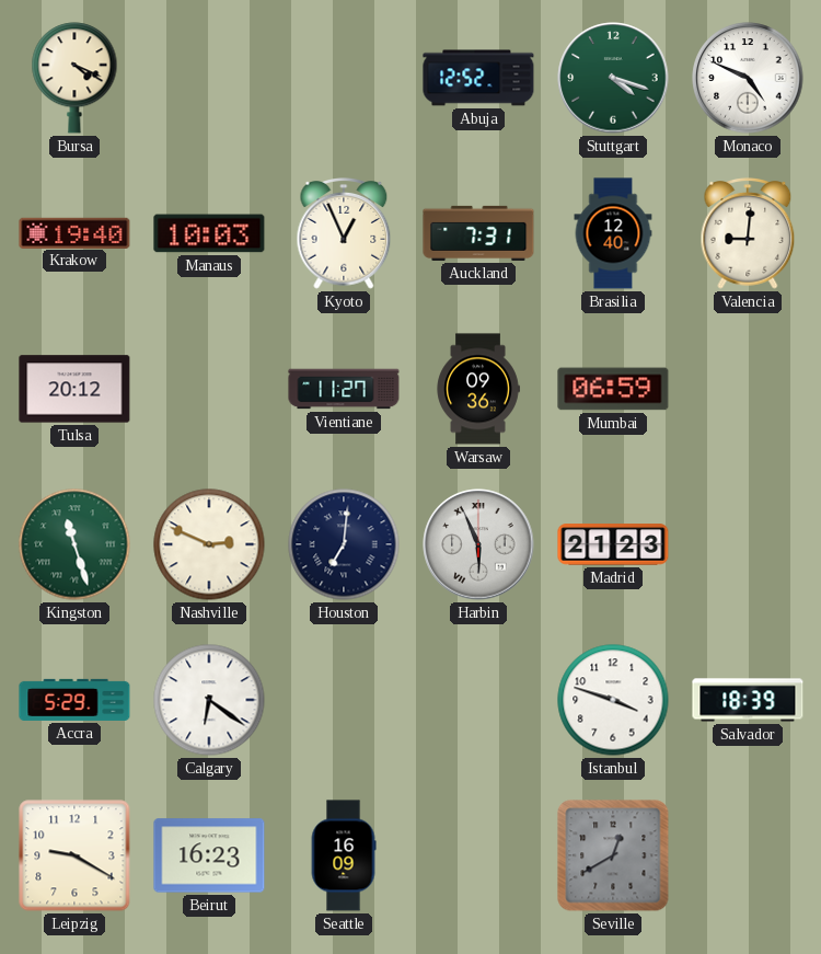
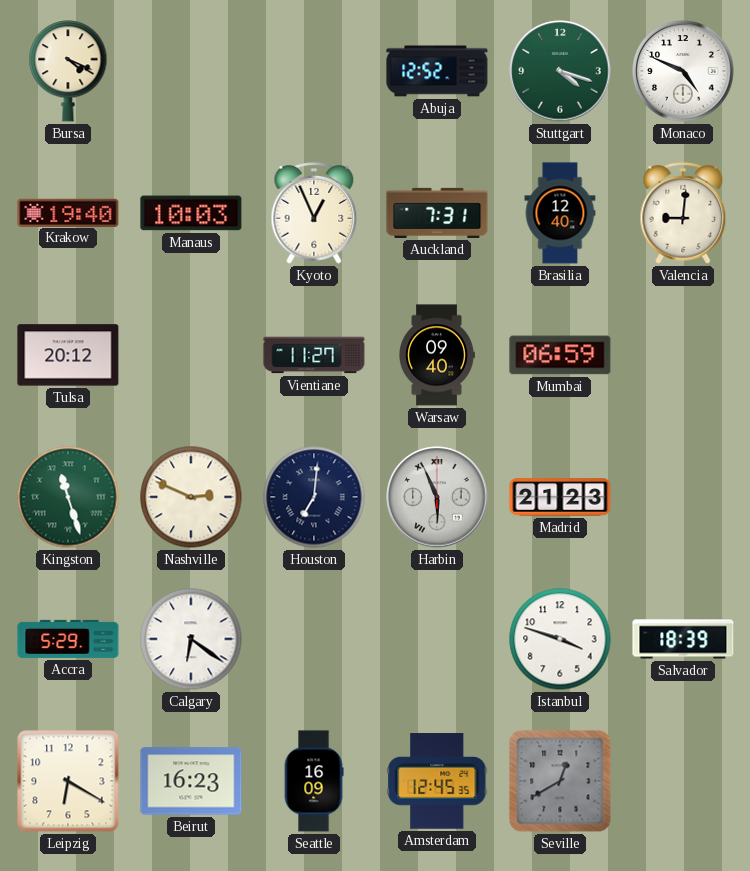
Warsaw: 09:36 -> 09:40
Leipzig: 9:20 -> 6:20
Amsterdam: none -> 12:45
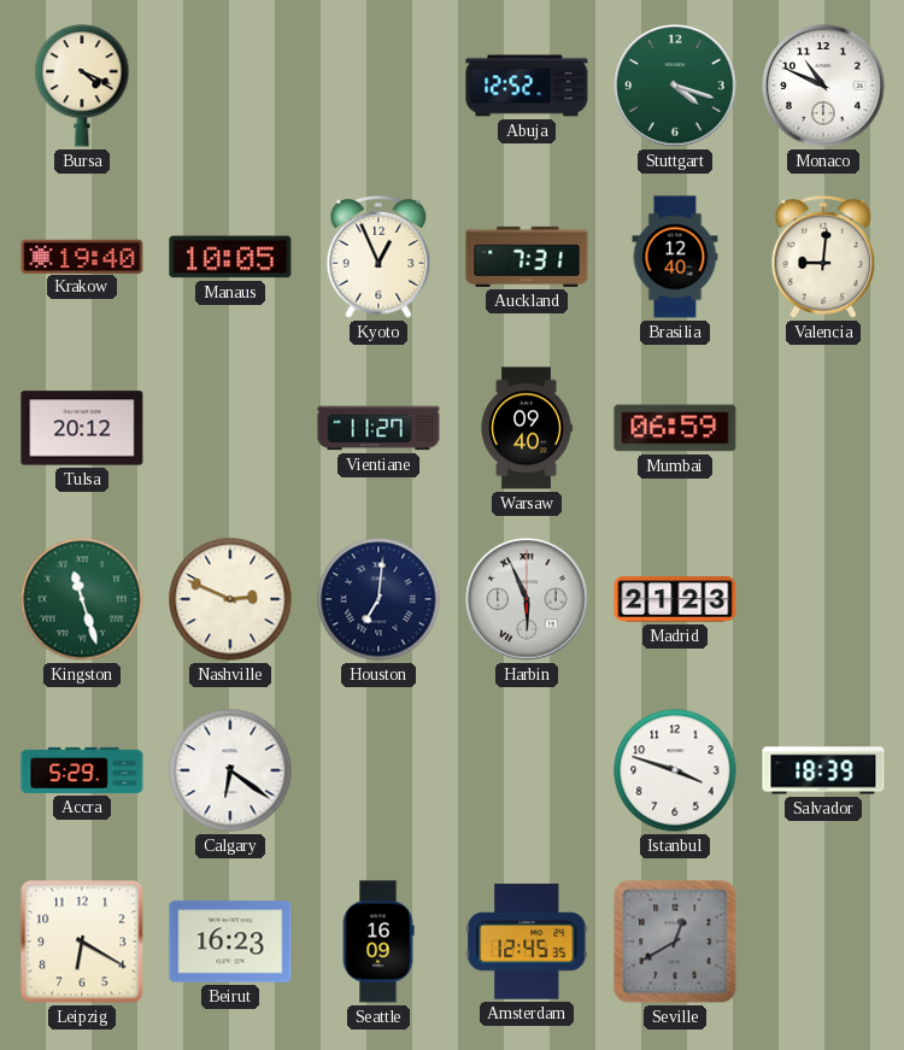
Monaco: 4:49 -> 10:49
Manaus: 10:03 -> 10:05
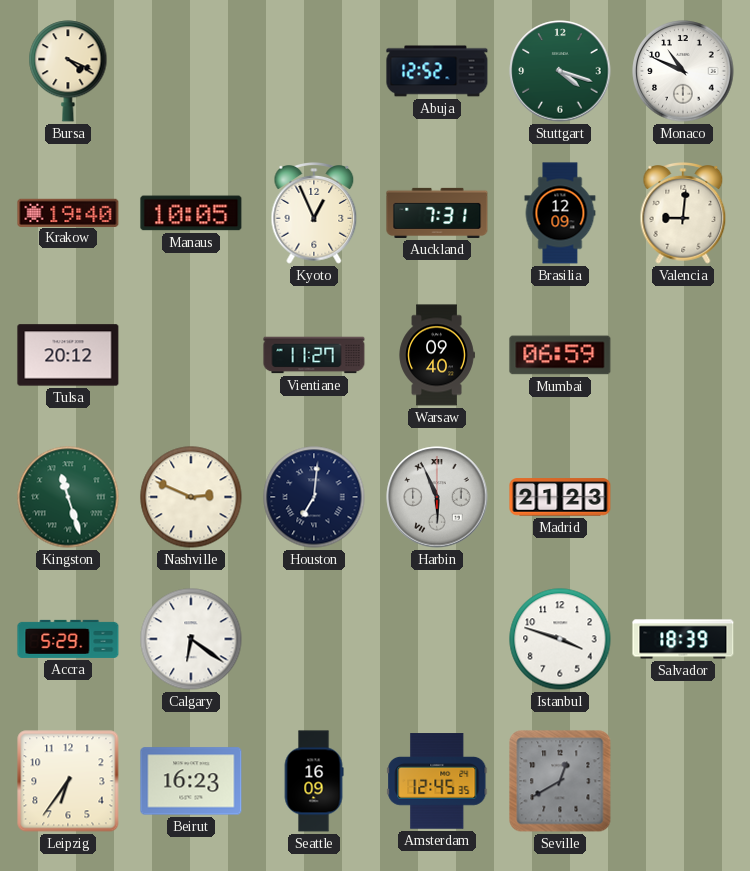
Brasilia: 12:40 -> 12:09
Leipzig: 6:20 -> 6:36
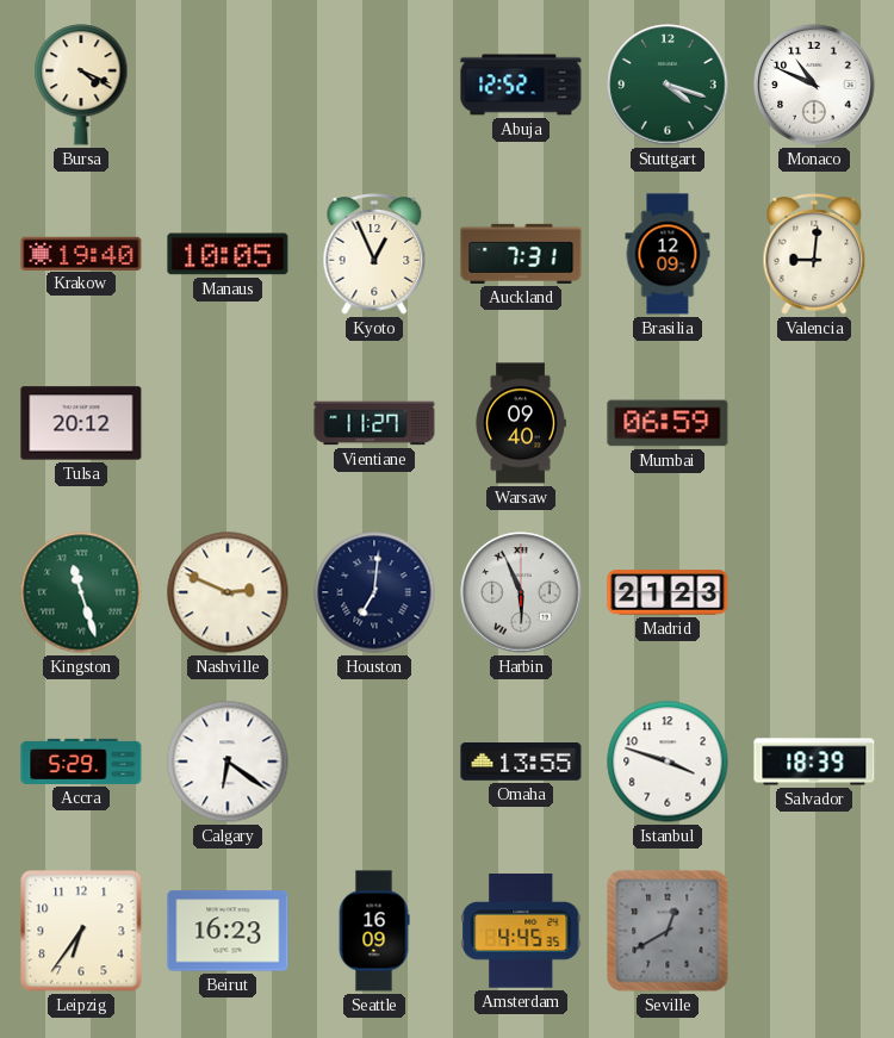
Omaha: none -> 13:55
Amsterdam: 12:45 -> 4:45
